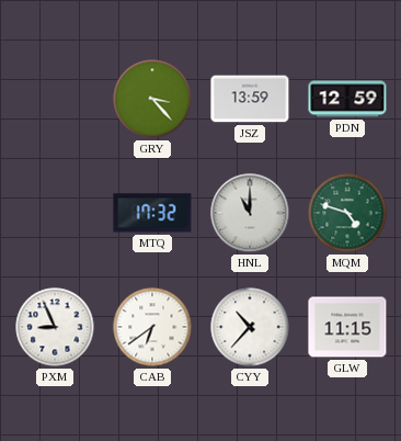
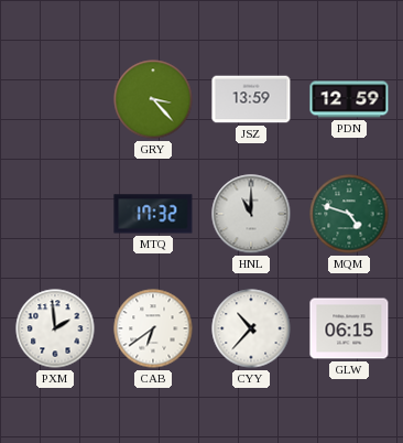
PXM: 8:56 -> 1:59
GLW: 11:15 -> 06:15
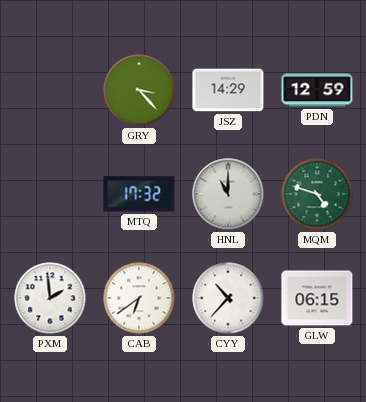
JSZ: 13:59 -> 14:29
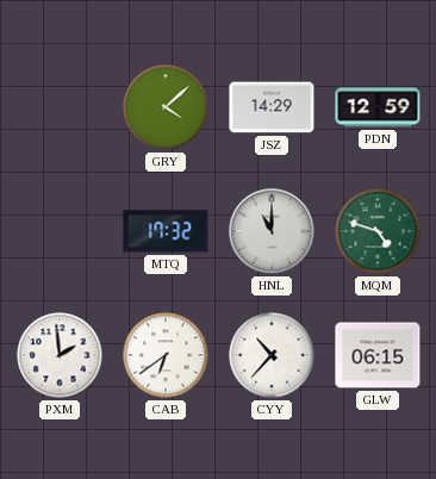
GRY: 3:23 -> 4:08
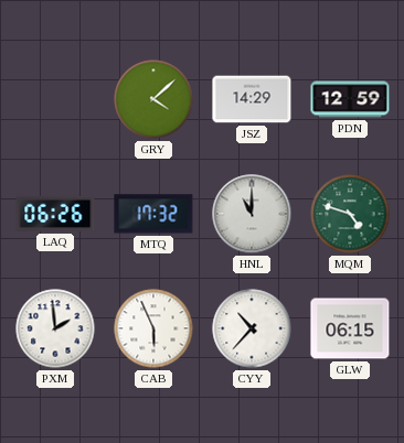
LAQ: none -> 06:26
CAB: 6:39 -> 5:56
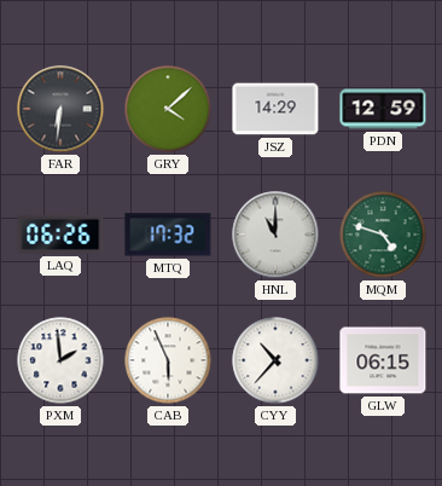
FAR: none -> 6:31
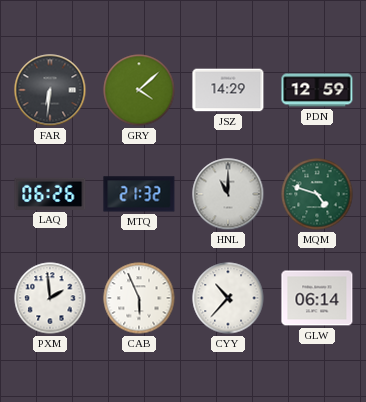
MTQ: 17:32 -> 21:32
GLW: 06:15 -> 06:14
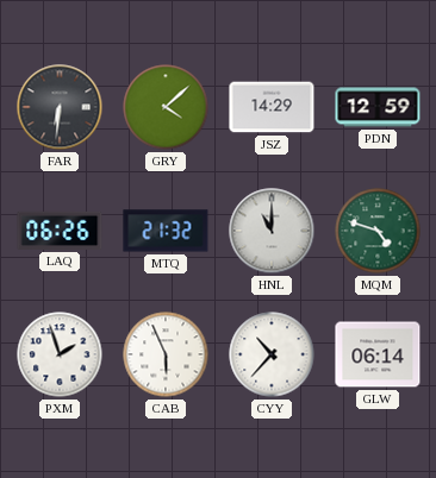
PXM: 1:59 -> 1:57
